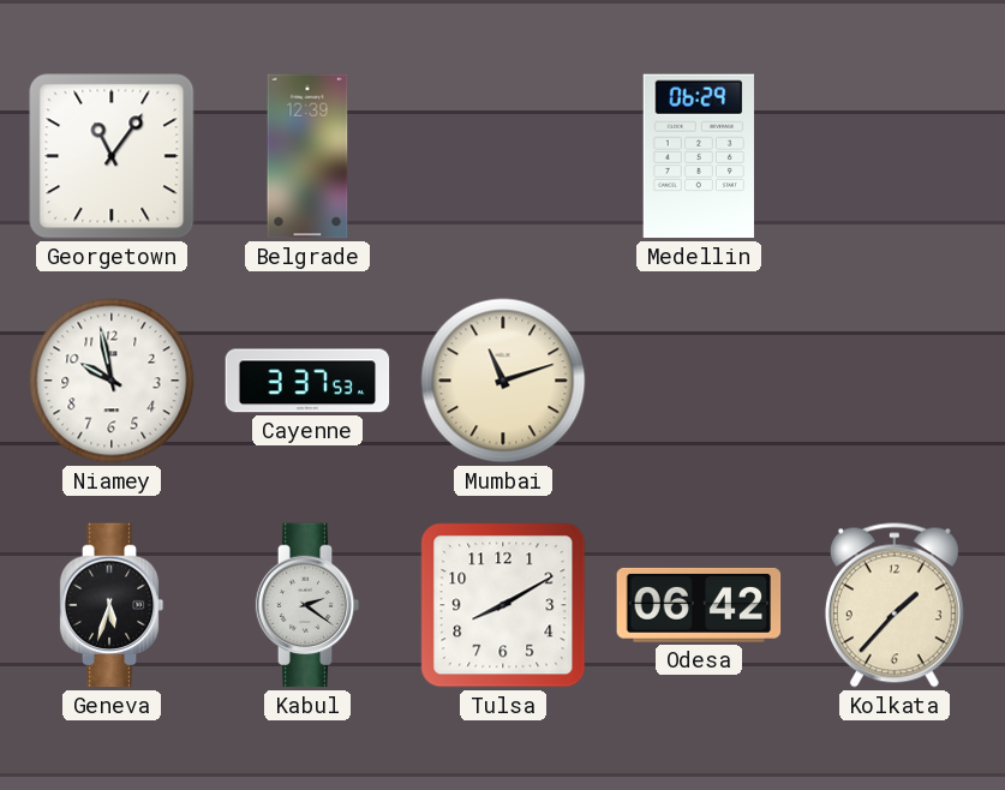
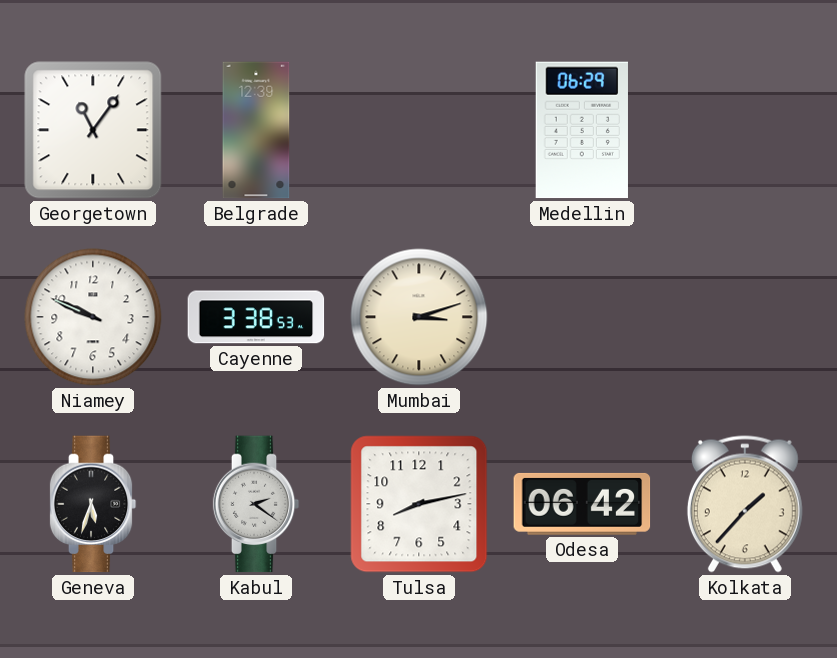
Niamey: 9:58 -> 9:49
Cayenne: 3:37 -> 3:38
Mumbai: 11:12 -> 3:12
Tulsa: 8:10 -> 8:13
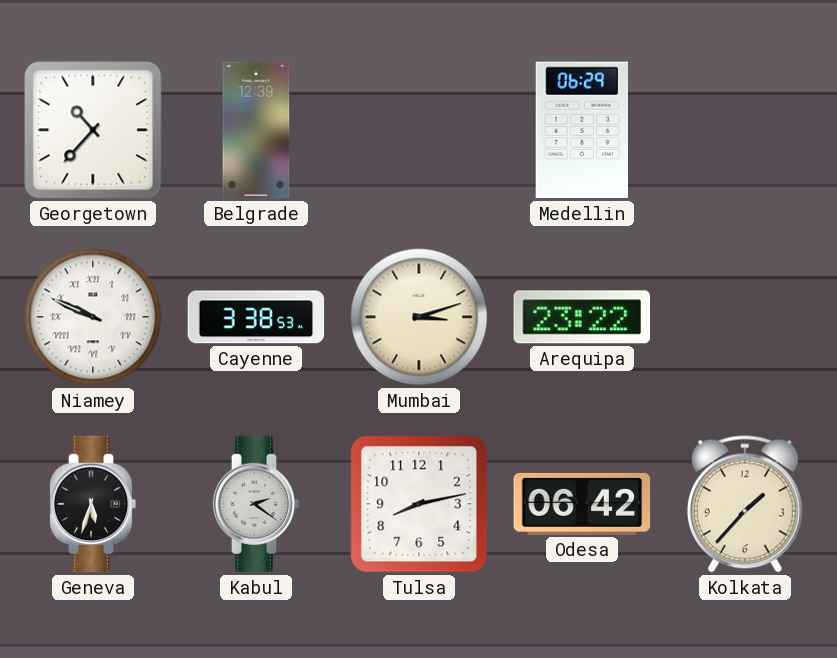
Georgetown: 11:06 -> 10:37
Niamey numerals: Arabic -> Roman
Arequipa: none -> 23:22
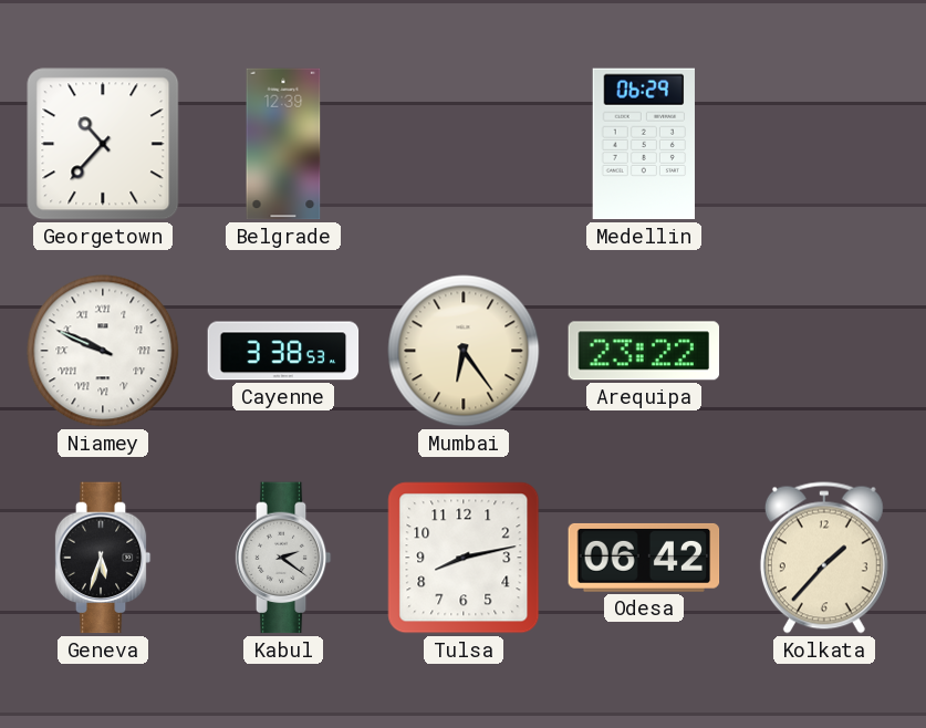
Mumbai: 3:12 -> 6:24
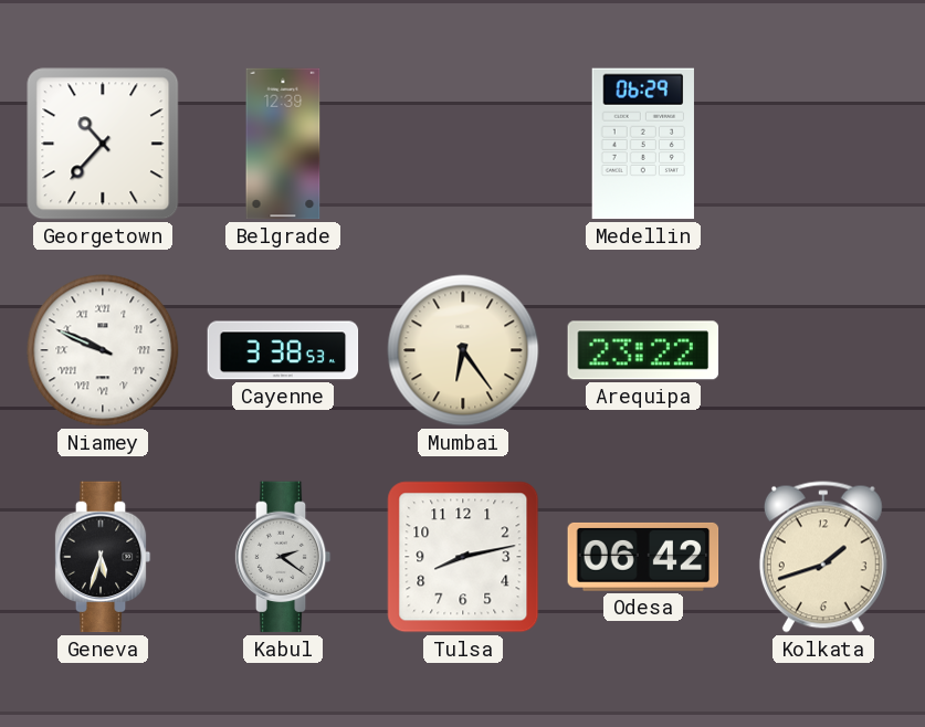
Kolkata: 1:37 -> 1:42
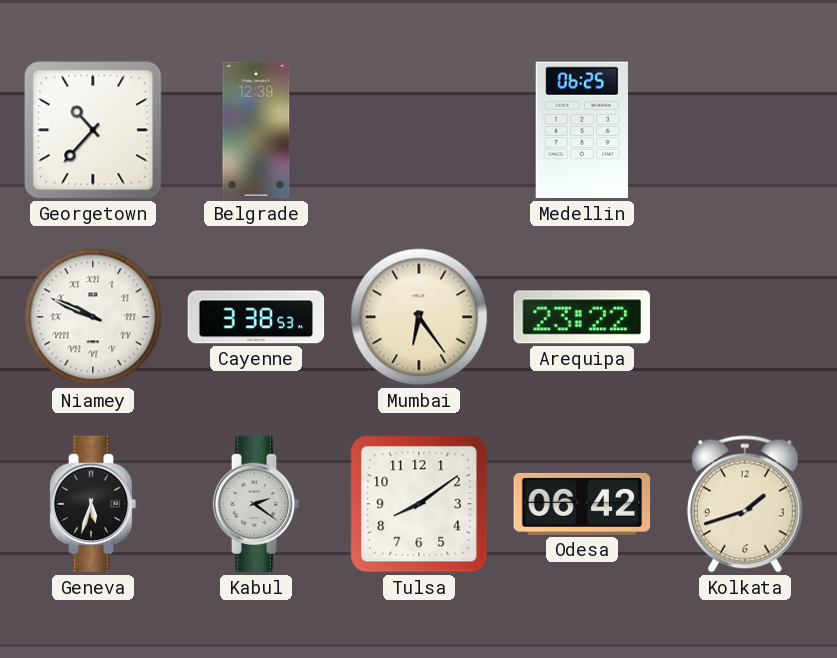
Medellin: 06:29 -> 06:25
Tulsa: 8:13 -> 8:09
